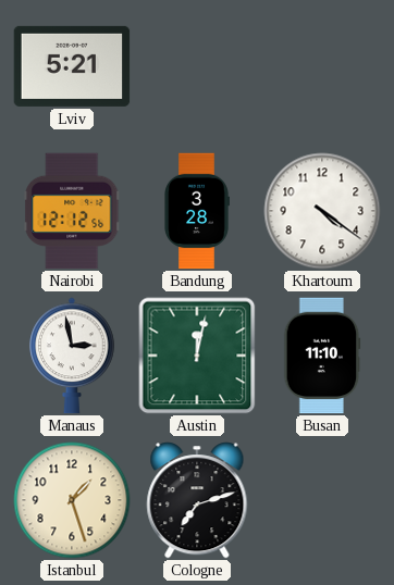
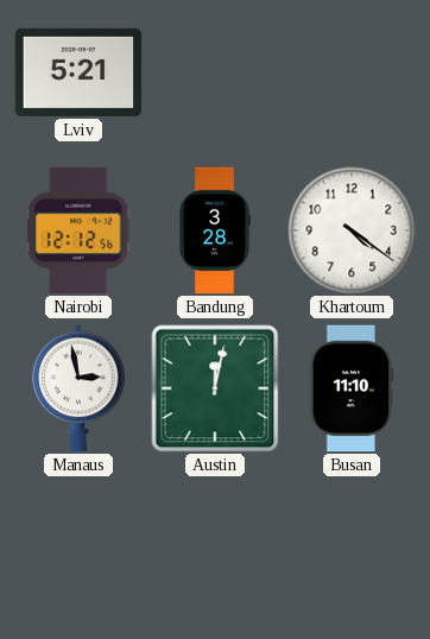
Istanbul: 1:27 -> none
Cologne: 7:12 -> none
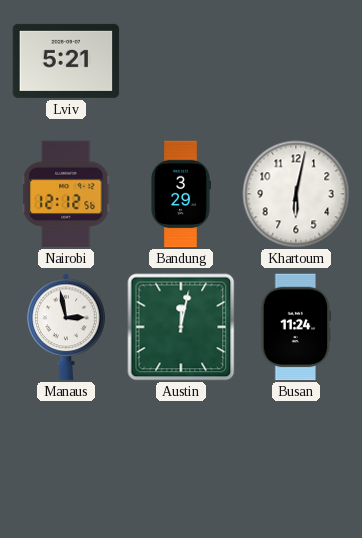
Bandung: 3:28 -> 3:29
Khartoum: 4:21 -> 6:02
Busan: 11:10 -> 11:24
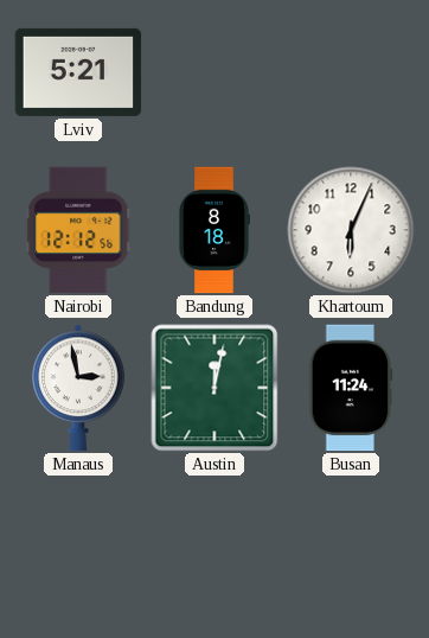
Bandung: 3:29 -> 8:18
Khartoum: 6:02 -> 6:04
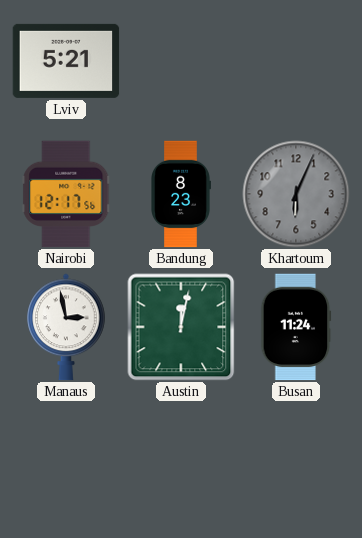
Nairobi: 12:12 -> 12:17
Bandung: 8:18 -> 8:23
Khartoum dial: white -> grey
